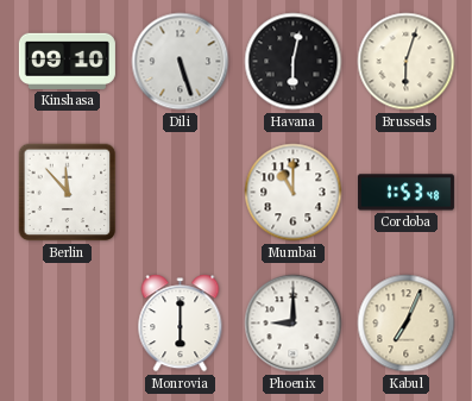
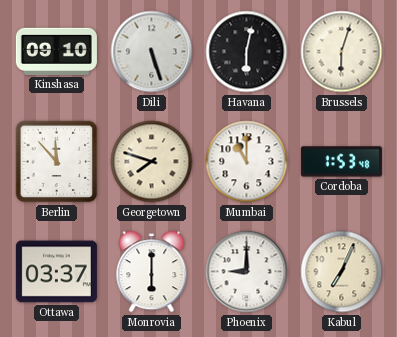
Georgetown: none -> 7:48
Ottawa: none -> 03:37
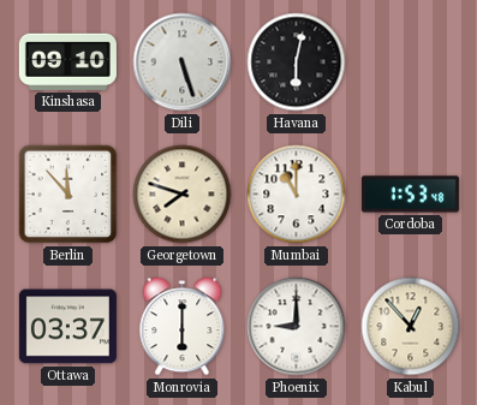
Brussels: 6:03 -> none
Kabul: 7:04 -> 12:53
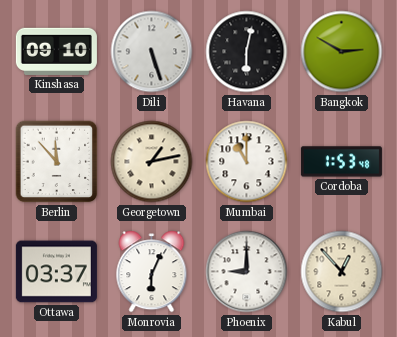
Bangkok: none -> 2:50
Georgetown: 7:48 -> 1:13
Monrovia: 6:00 -> 6:04
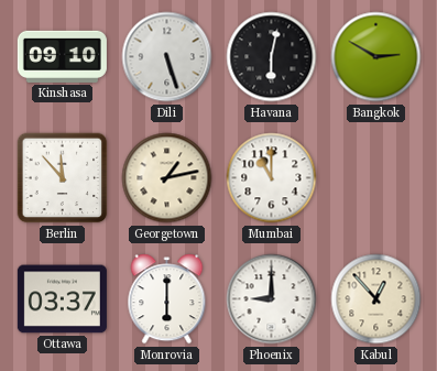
Cordoba: 1:53 -> none
Monrovia: 6:04 -> 6:00
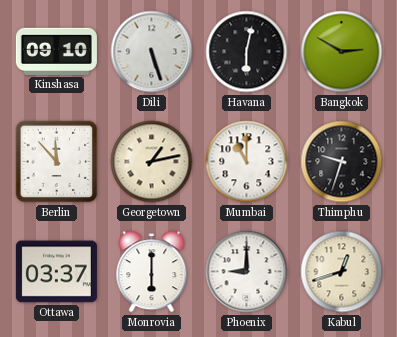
Thimphu: none -> 9:33
Kabul: 12:53 -> 12:42
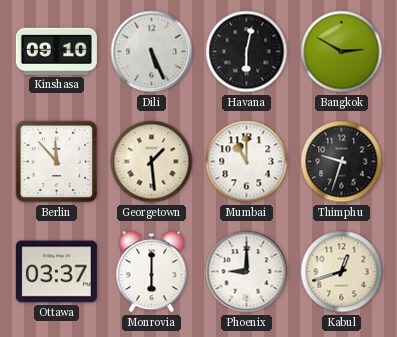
Dili: 5:27 -> 5:26
Georgetown: 1:13 -> 1:29
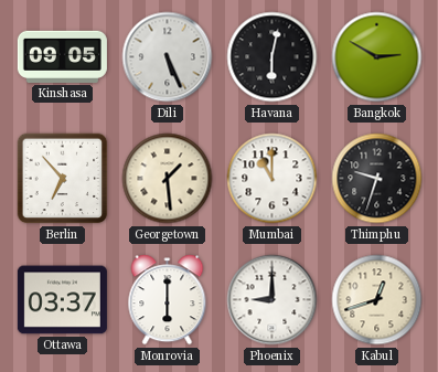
Kinshasa: 09:10 -> 09:05
Berlin: 11:53 -> 6:53
